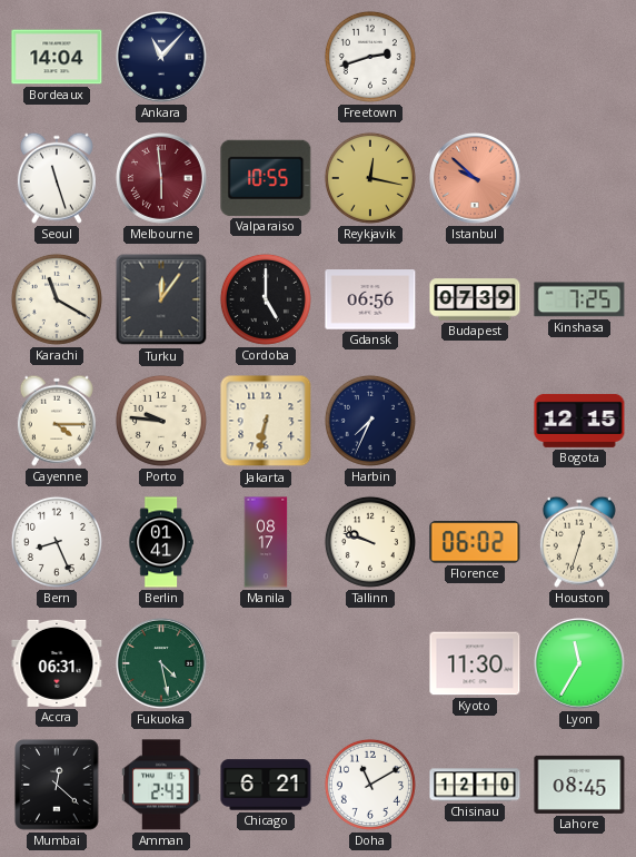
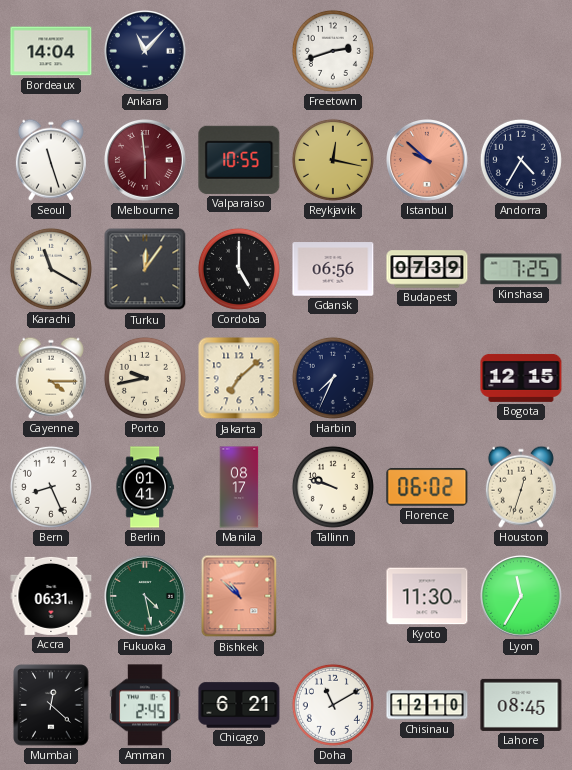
Andorra: none -> 4:35
Porto: 9:46 -> 9:43
Jakarta: 6:32 -> 7:08
Bishkek: none -> 10:52
Amman: 2:43 -> 2:45
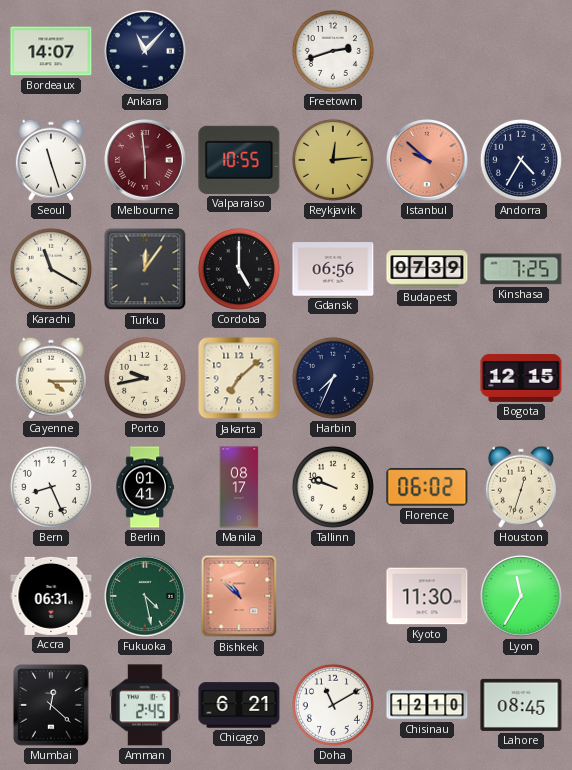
Bordeaux: 14:04 -> 14:07
Reykjavik: 12:17 -> 12:14
